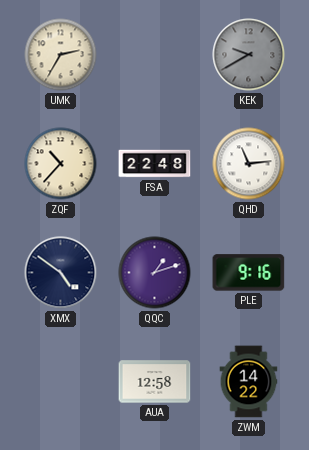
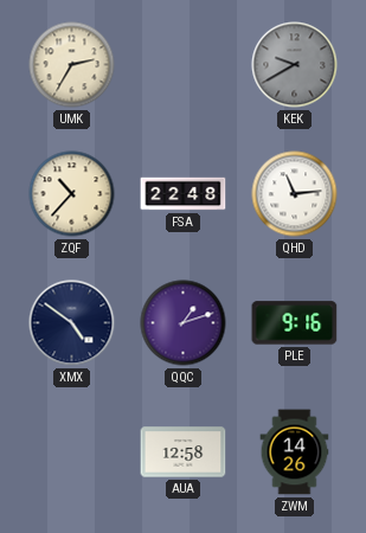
ZWM: 14:22 -> 14:26
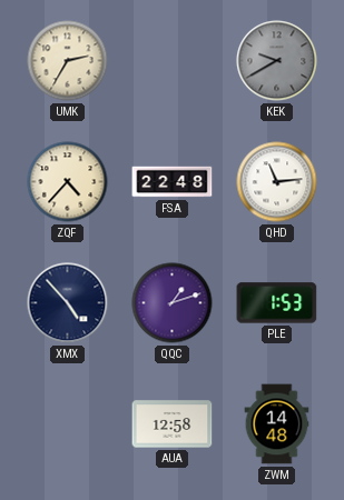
ZQF: 10:37 -> 4:37
XMX: 4:51 -> 4:53
PLE: 9:16 -> 1:53
ZWM: 14:26 -> 14:48
